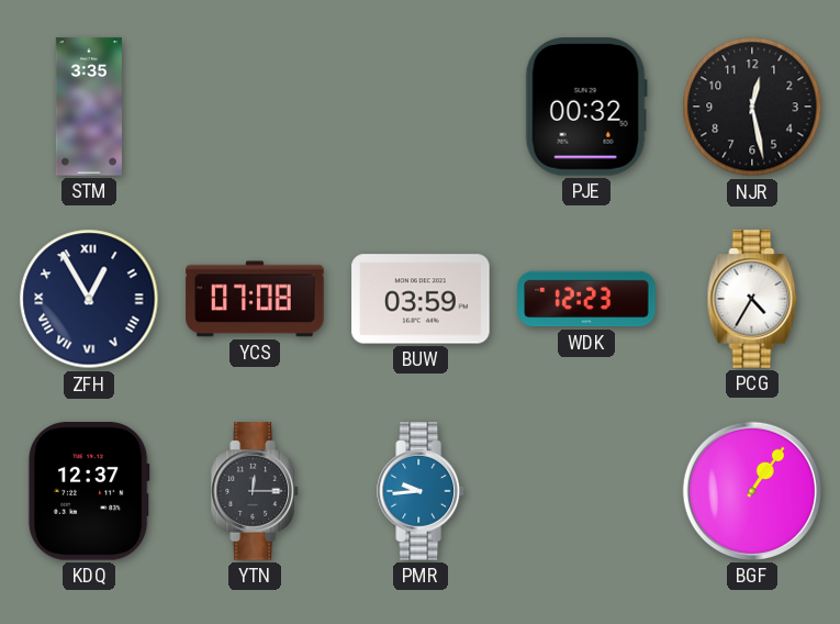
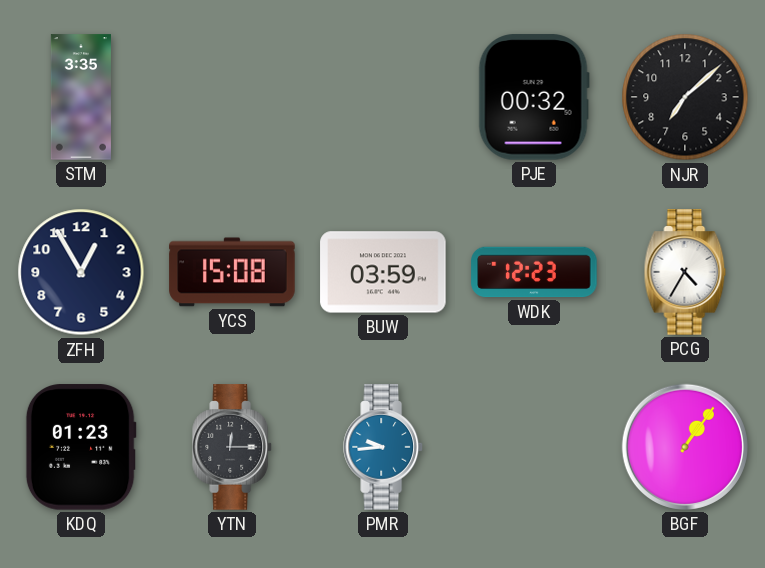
NJR: 12:28 -> 7:08
ZFH numerals: Roman -> Arabic
YCS: 07:08 -> 15:08
KDQ: 12:37 -> 01:23
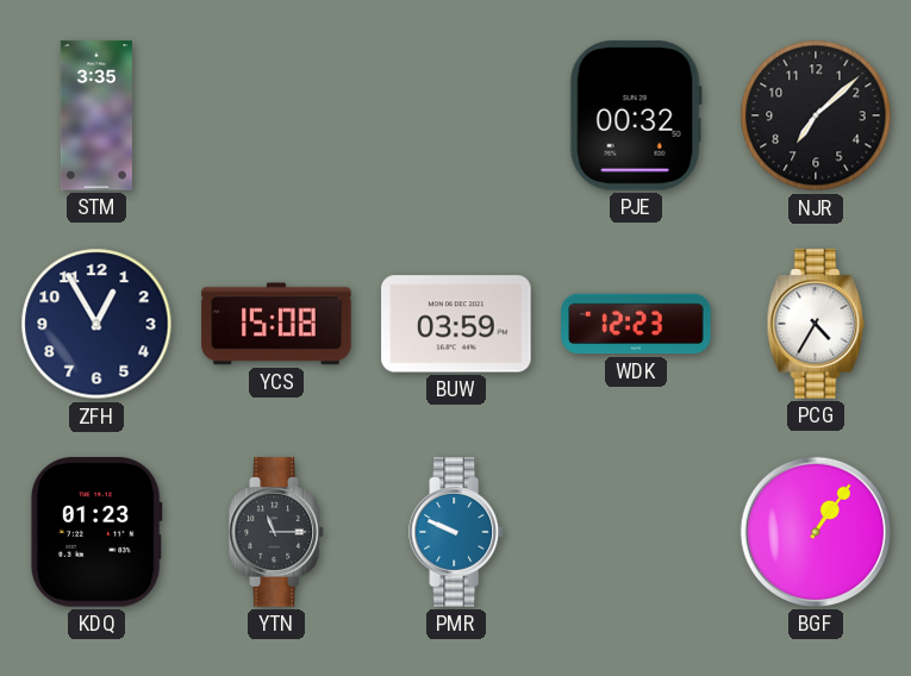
YTN: 12:15 -> 11:15
PMR: 9:44 -> 9:49
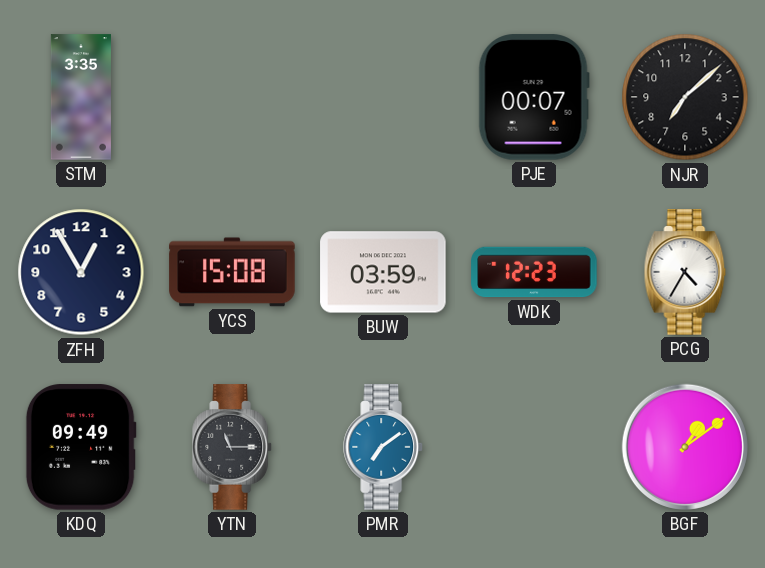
PJE: 00:32 -> 00:07
KDQ: 01:23 -> 09:49
PMR: 9:49 -> 7:09
BGF: 1:06 -> 1:09
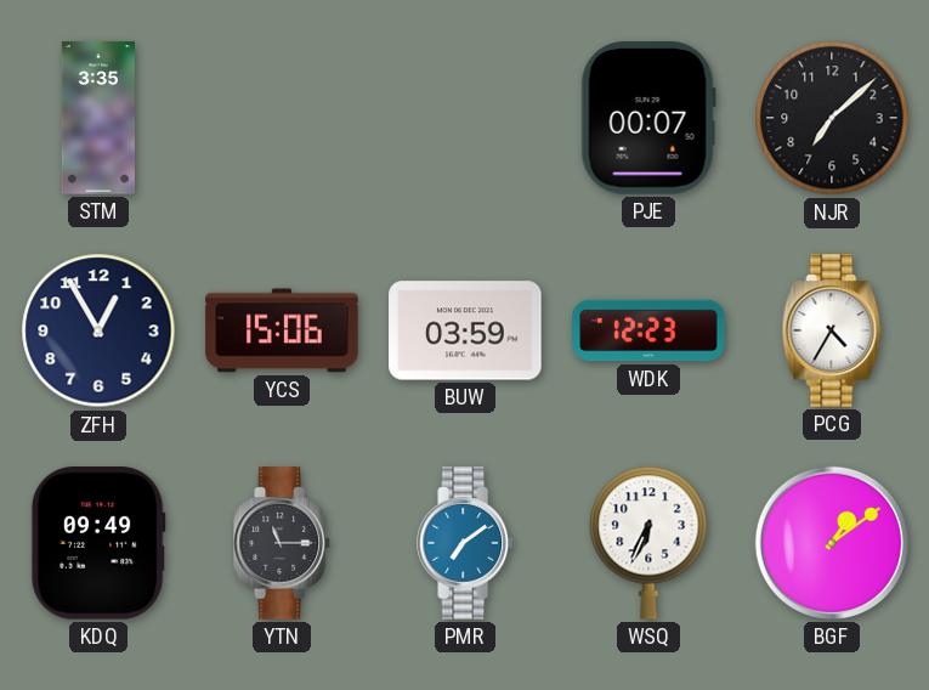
YCS: 15:08 -> 15:06
WSQ: none -> 6:34
